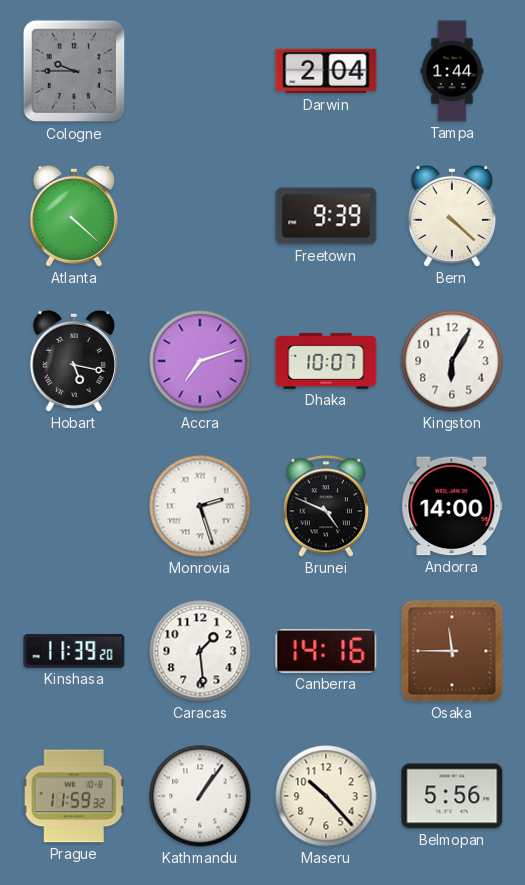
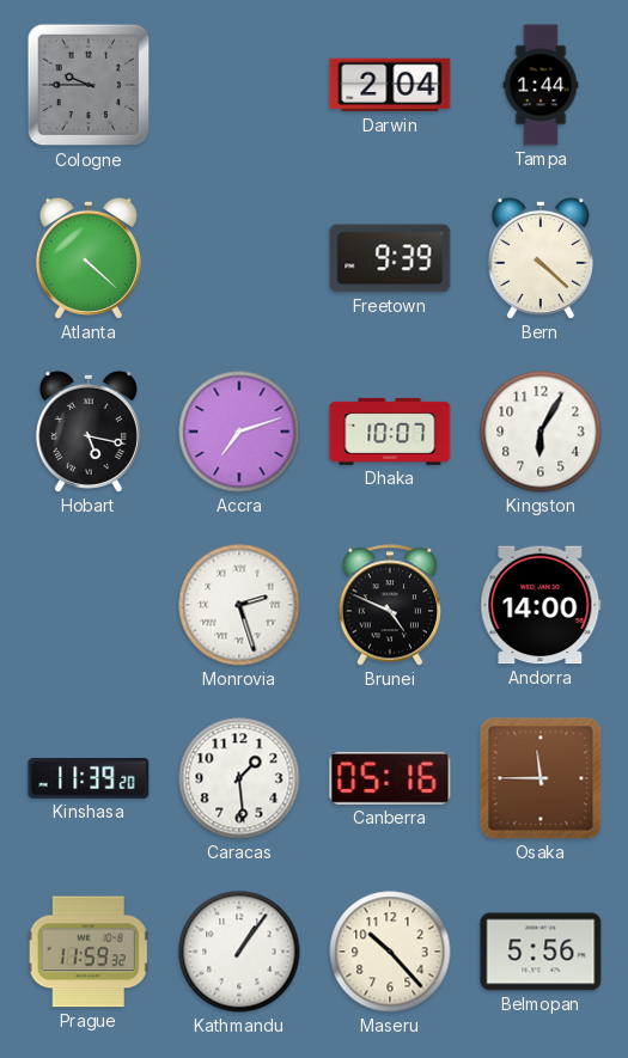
Canberra: 14:16 -> 05:16
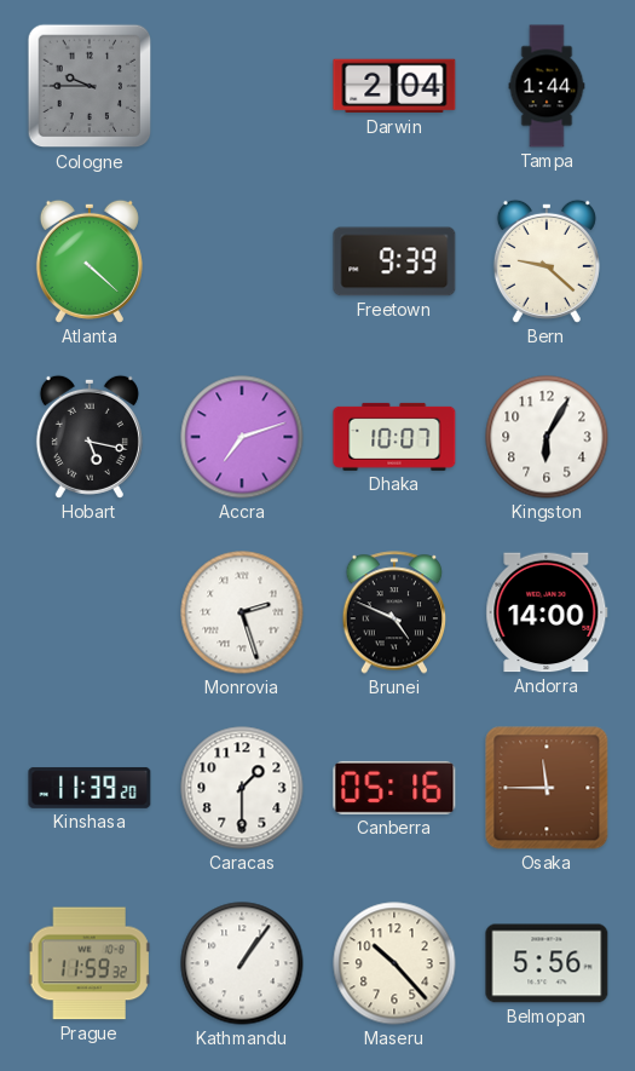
Bern: 4:22 -> 9:22
Caracas: 1:29 -> 1:30
